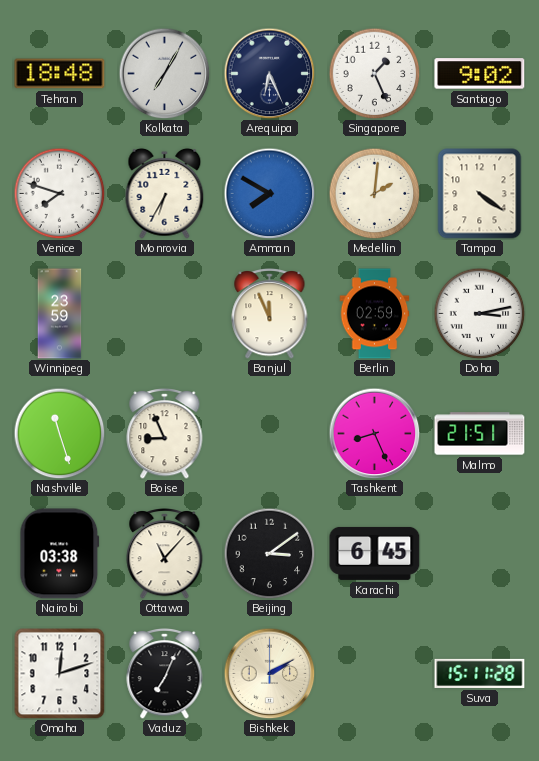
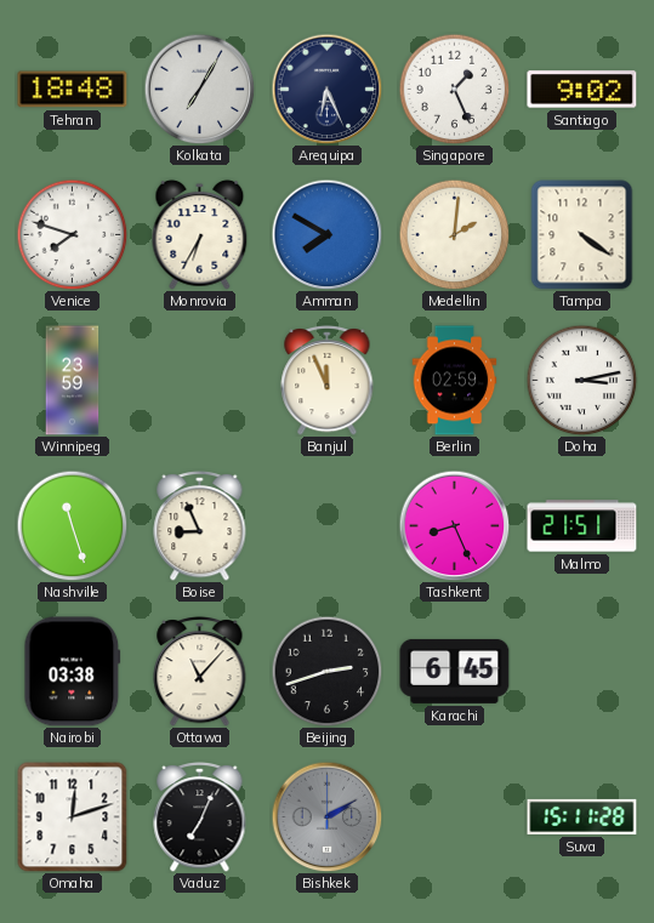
Beijing: 3:09 -> 2:42
Bishkek dial: cream -> grey
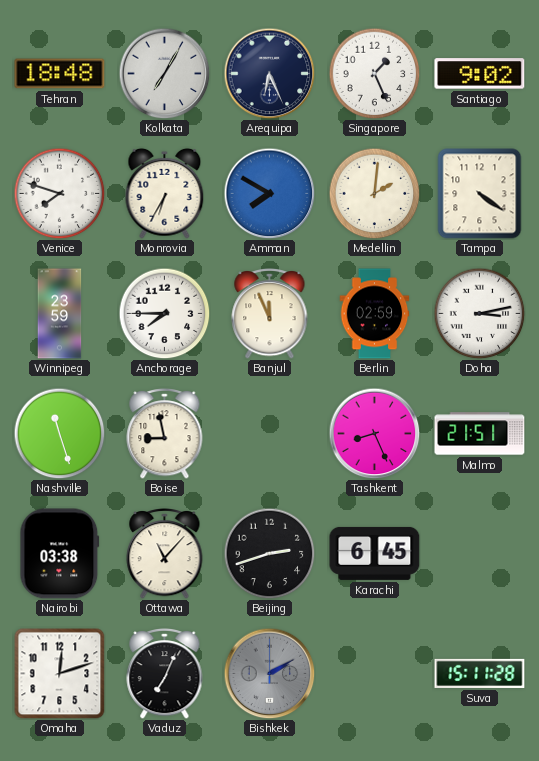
Anchorage: none -> 7:45
Boise: 8:56 -> 8:58
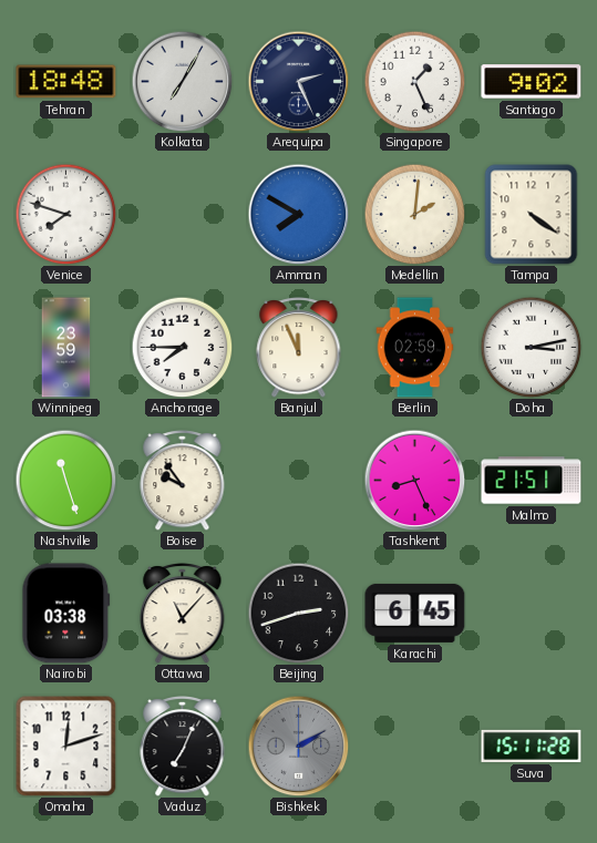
Arequipa: 6:26 -> 2:26
Monrovia: 6:35 -> none
Boise: 8:58 -> 9:54
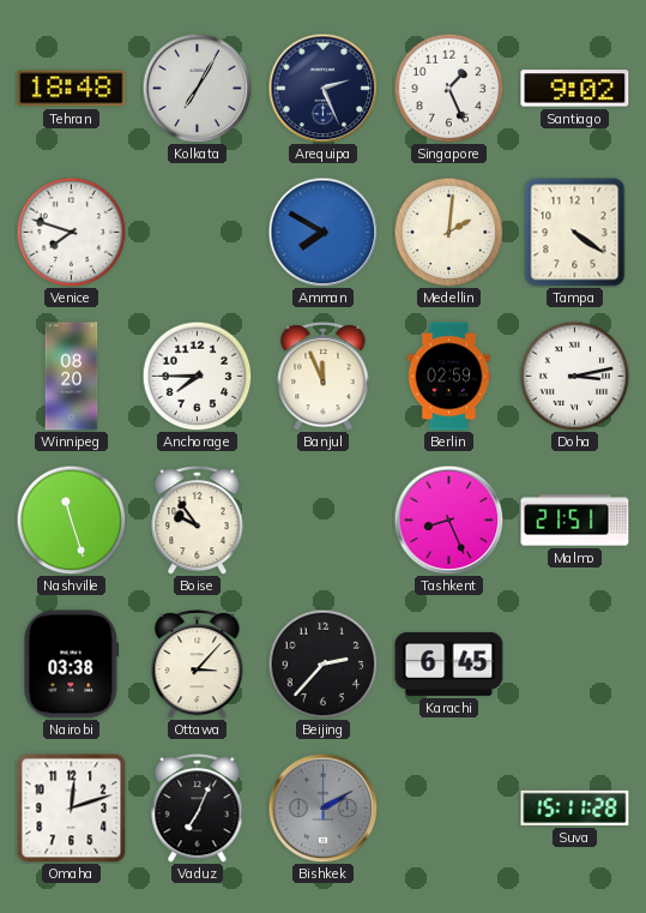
Winnipeg: 23:59 -> 08:20
Ottawa: 11:07 -> 3:07
Beijing: 2:42 -> 2:37
